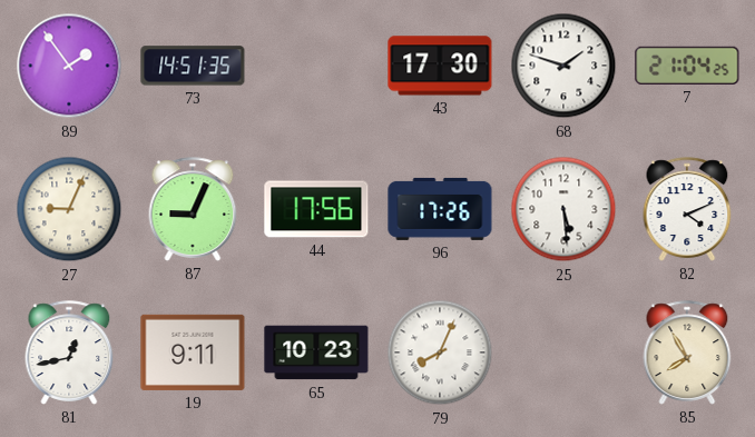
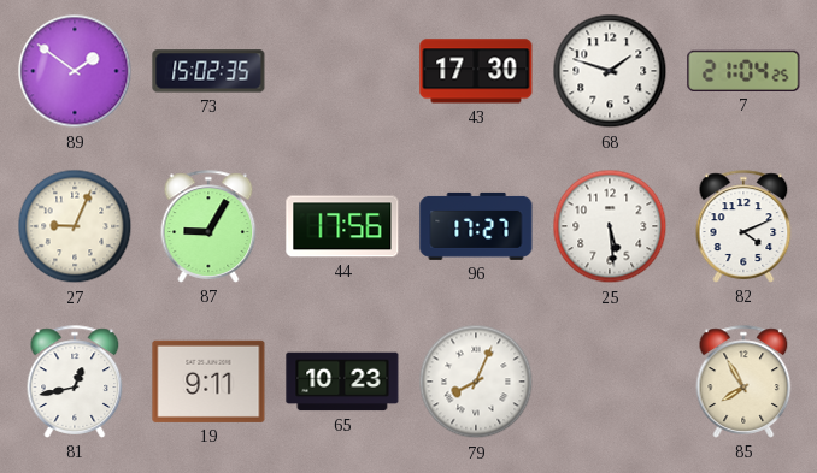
89: 1:54 -> 1:51
73: 14:51 -> 15:02
87: 9:04 -> 9:05
96: 17:26 -> 17:27
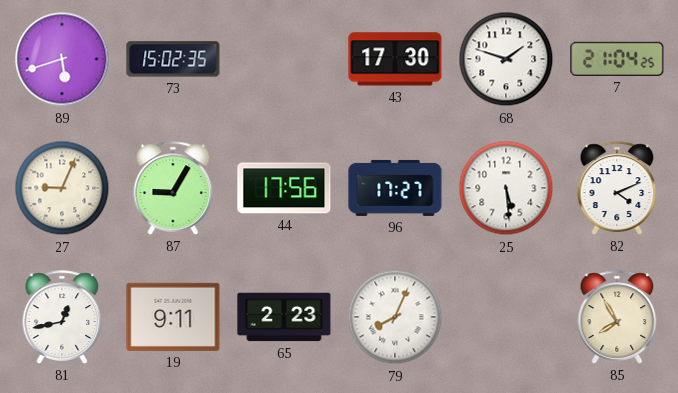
89: 1:51 -> 5:42
65: 10:23 -> 2:23
